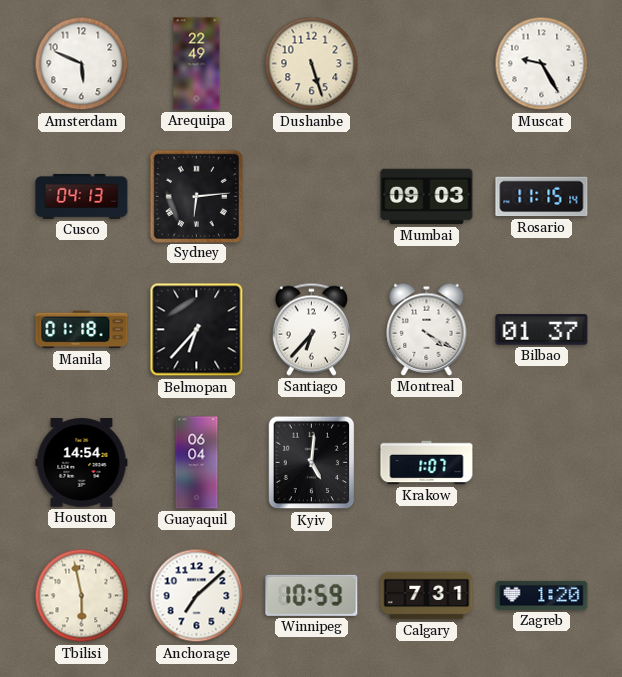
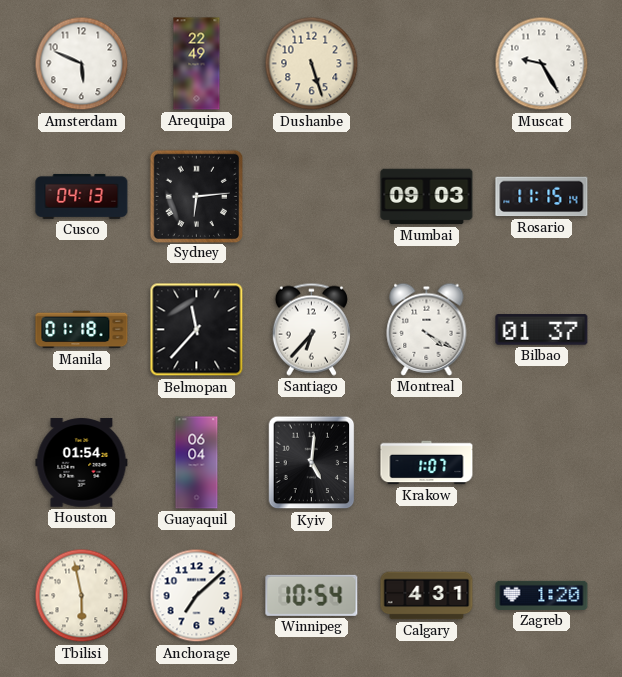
Belmopan: 6:37 -> 11:37
Houston: 14:54 -> 01:54
Winnipeg: 10:59 -> 10:54
Calgary: 7:31 -> 4:31
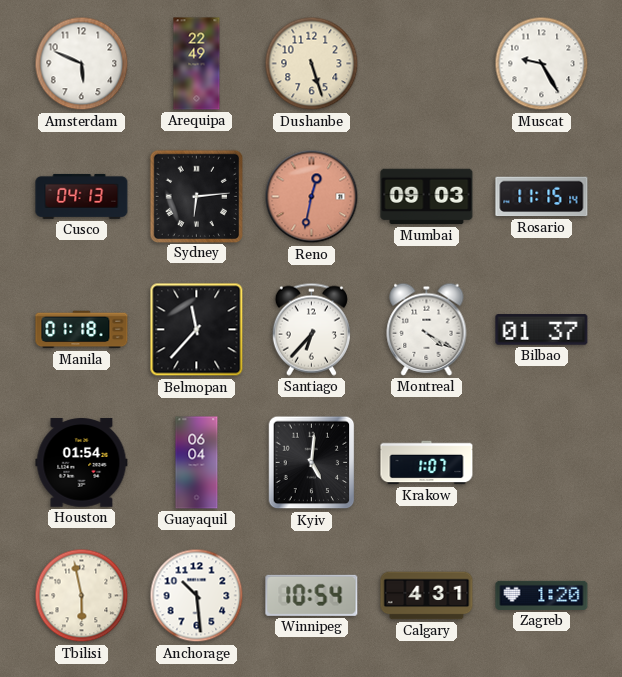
Reno: none -> 12:32
Anchorage: 7:08 -> 10:29
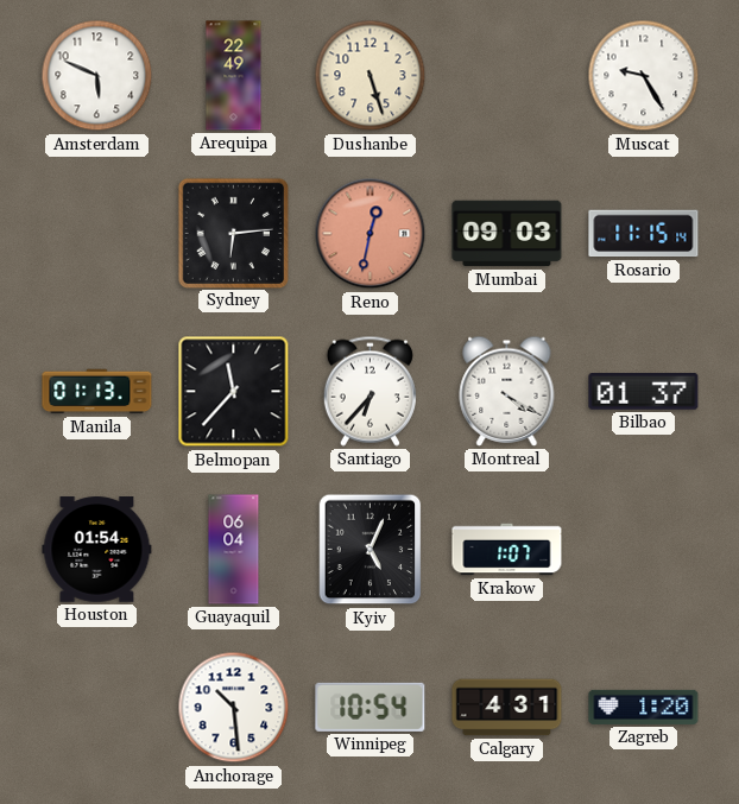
Cusco: 04:13 -> none
Manila: 01:18 -> 01:13
Kyiv: 5:01 -> 5:04
Tbilisi: 5:58 -> none
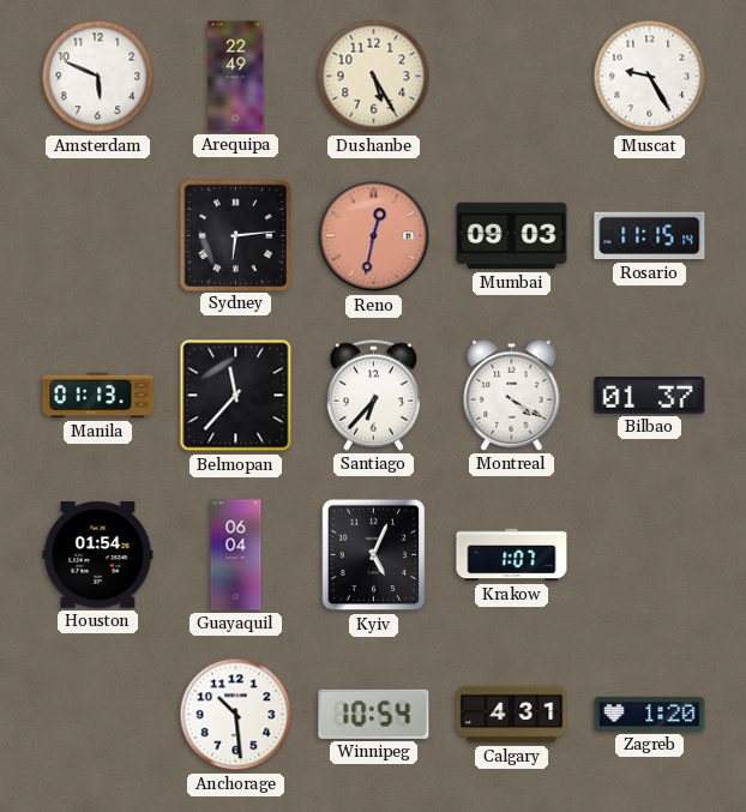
Dushanbe: 5:27 -> 5:25
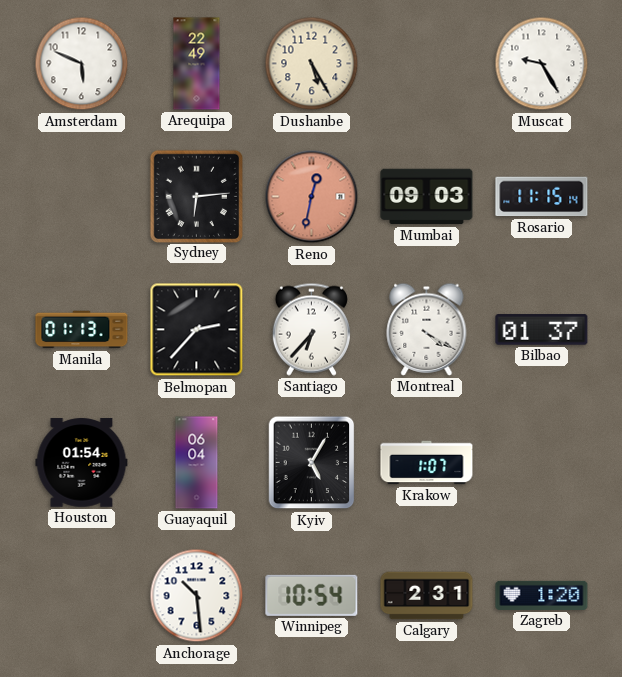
Belmopan: 11:37 -> 2:37
Kyiv: 5:04 -> 5:05
Calgary: 4:31 -> 2:31
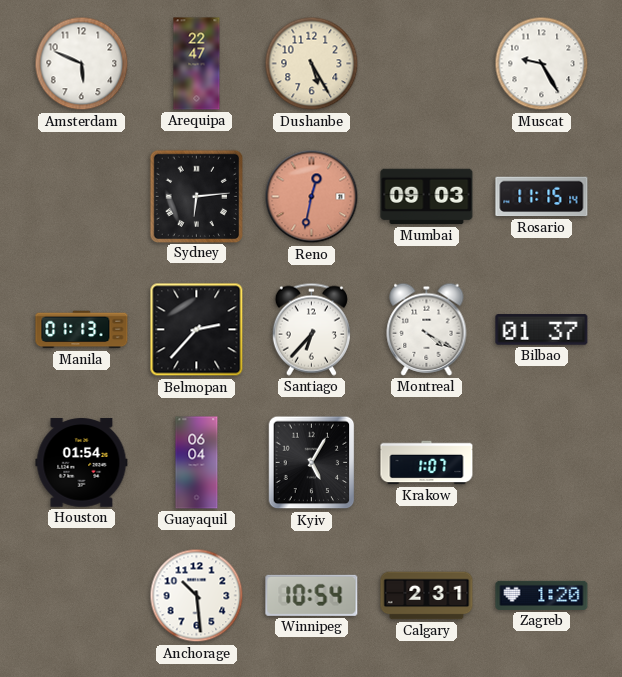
Arequipa: 22:49 -> 22:47
